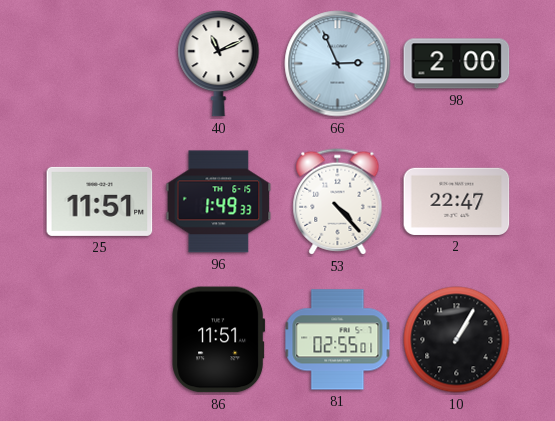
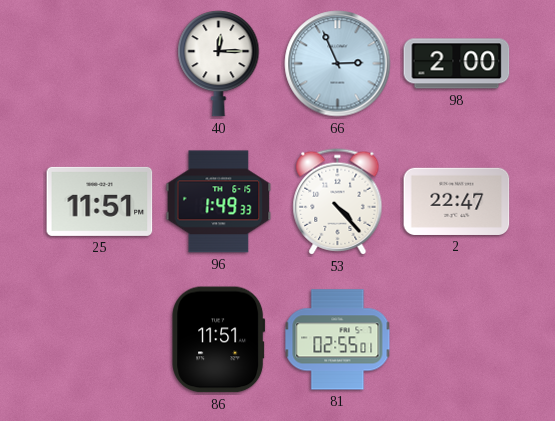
40: 11:11 -> 12:15
10: 1:05 -> none
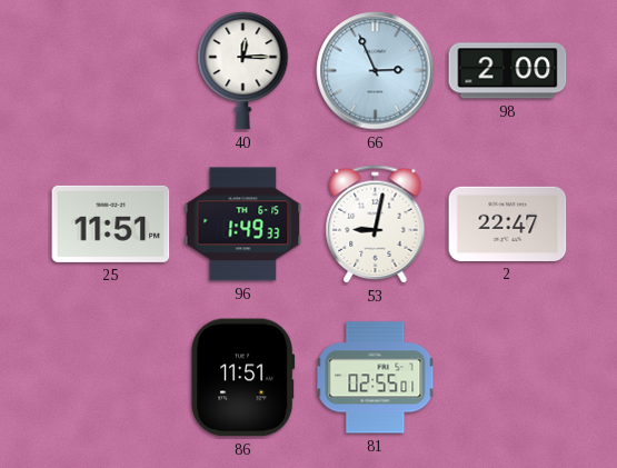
53: 4:23 -> 9:02
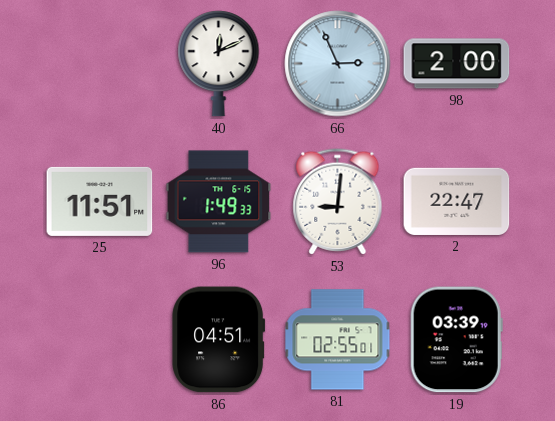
40: 12:15 -> 12:11
53: 9:02 -> 9:01
86: 11:51 -> 04:51
19: none -> 03:39
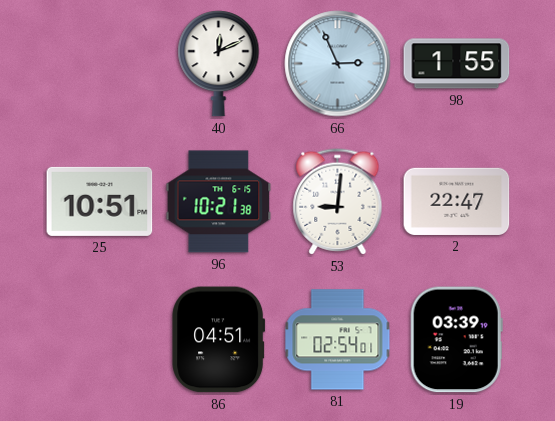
98: 2:00 -> 1:55
25: 11:51 -> 10:51
96: 1:49 -> 10:21
81: 02:55 -> 02:54
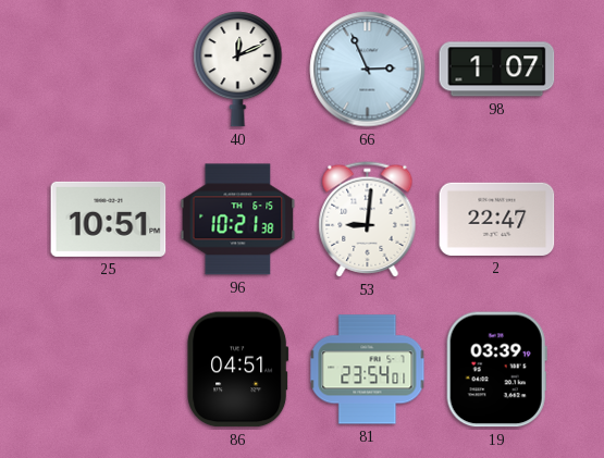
98: 1:55 -> 1:07
81: 02:54 -> 23:54
